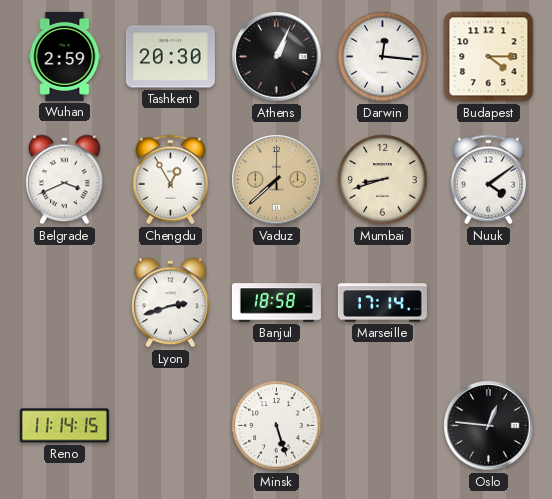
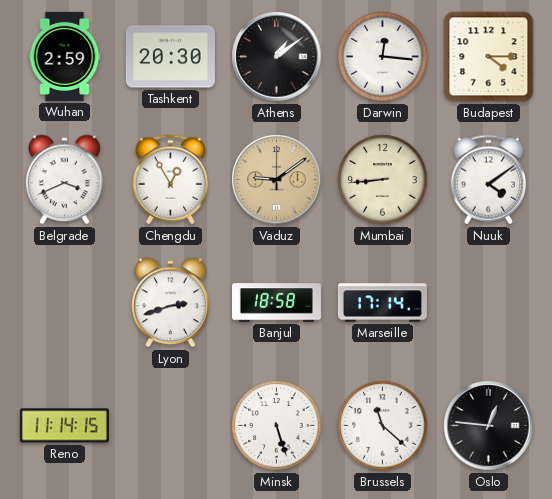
Athens: 1:04 -> 1:09
Vaduz: 7:38 -> 9:09
Mumbai: 8:42 -> 8:44
Brussels: none -> 11:22
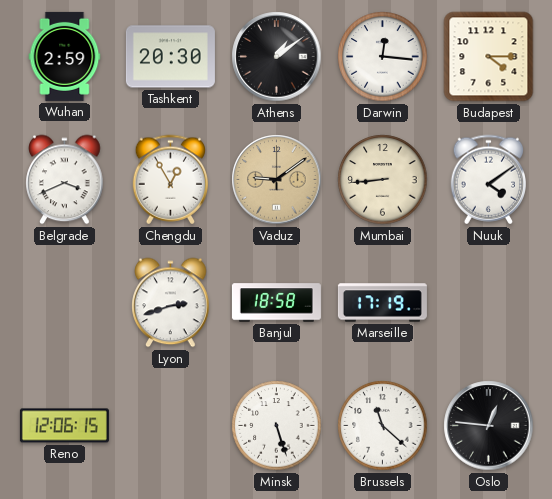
Marseille: 17:14 -> 17:19
Reno: 11:14 -> 12:06
